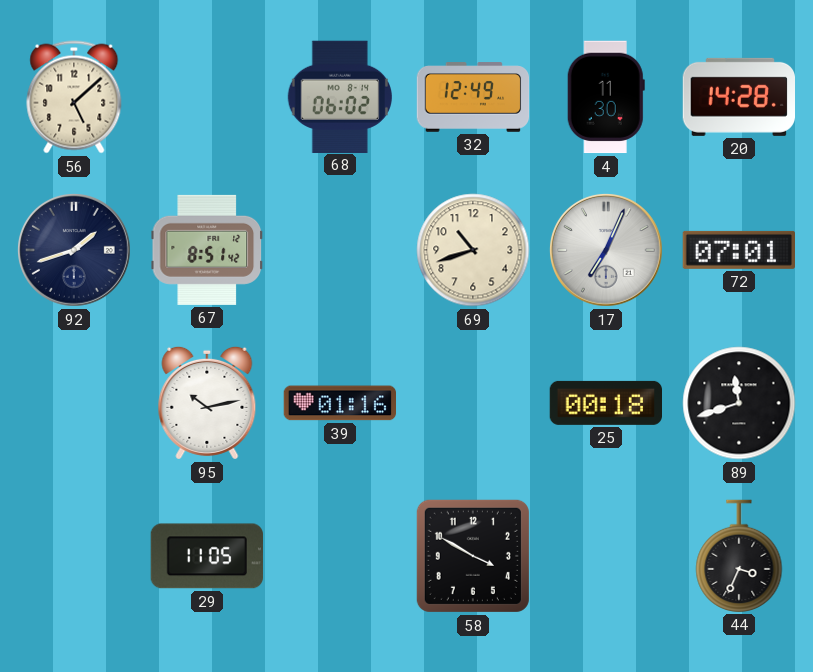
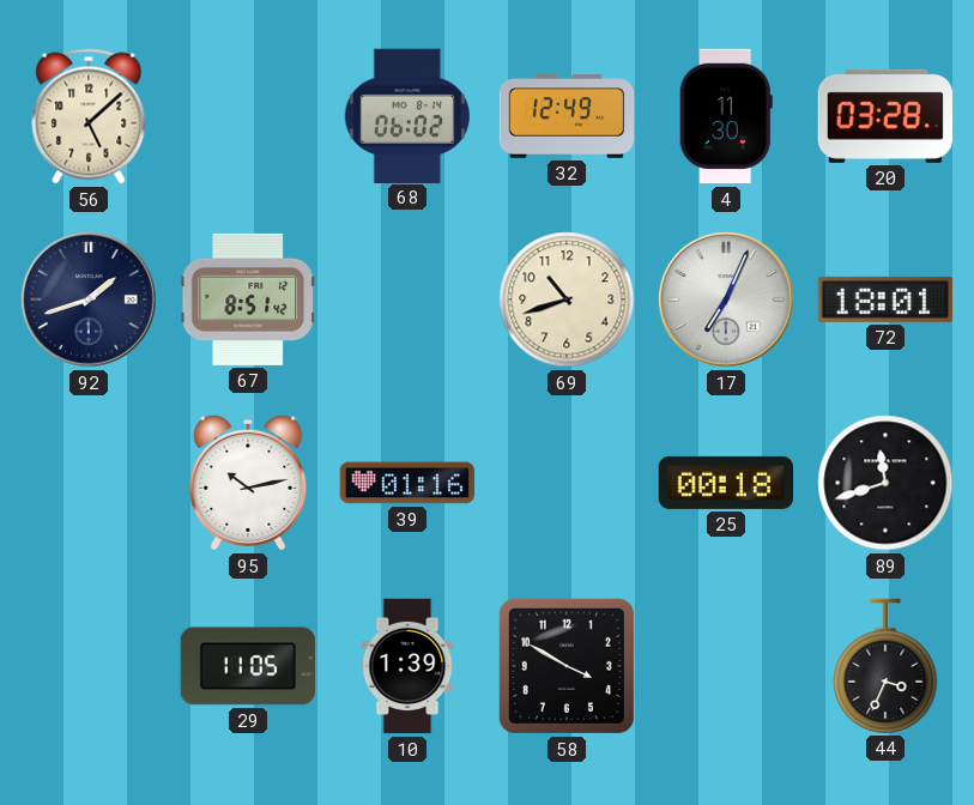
20: 14:28 -> 03:28
72: 07:01 -> 18:01
10: none -> 1:39
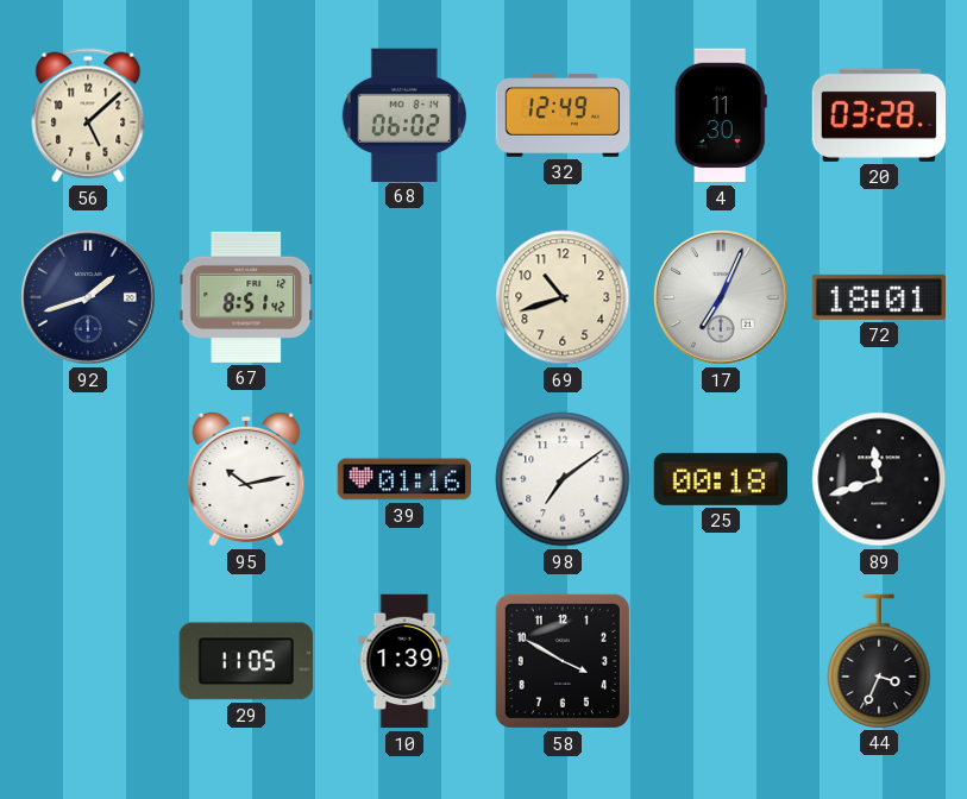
98: none -> 7:09
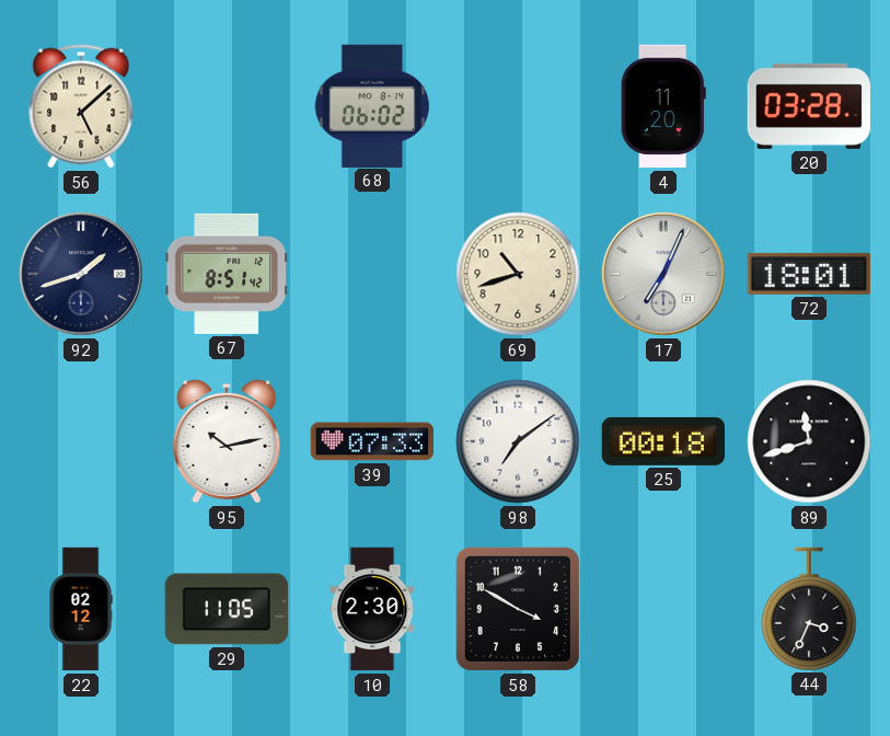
32: 12:49 -> none
4: 11:30 -> 11:20
39: 01:16 -> 07:33
22: none -> 02:12
10: 1:39 -> 2:30
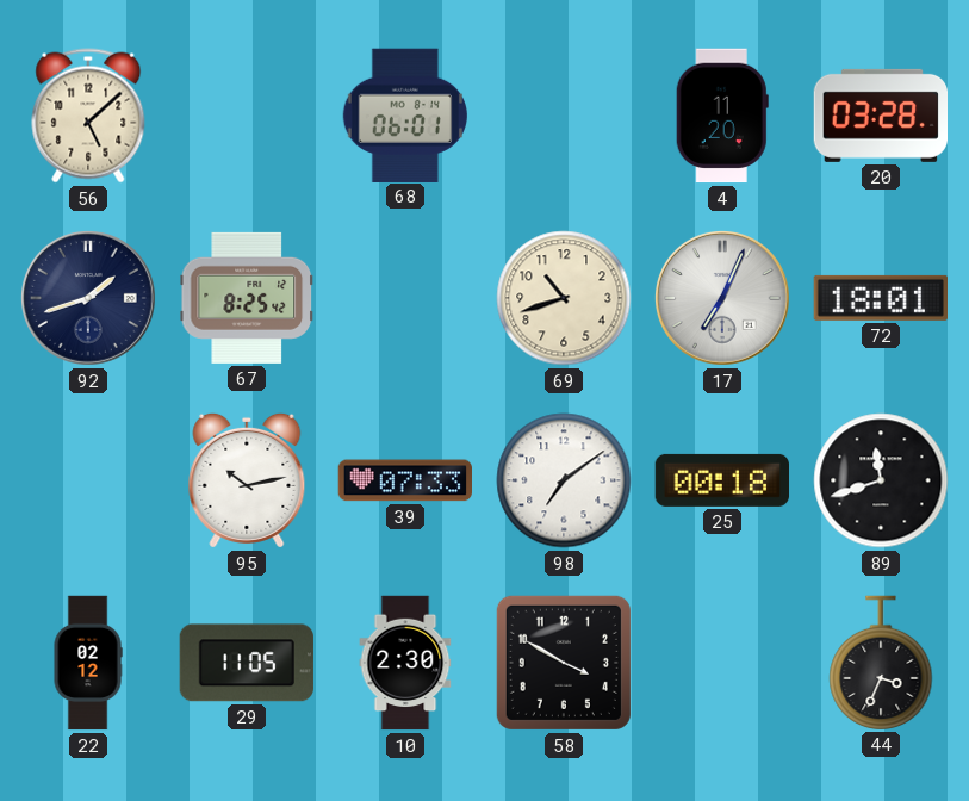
68: 06:02 -> 06:01
67: 8:51 -> 8:25
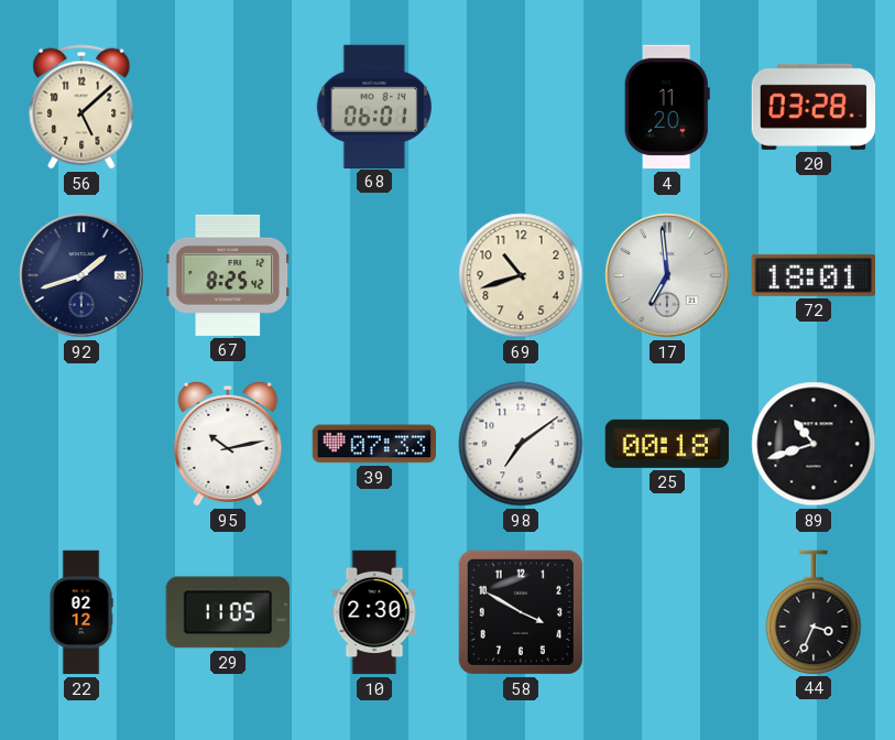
17: 7:04 -> 6:59
89: 11:42 -> 10:42
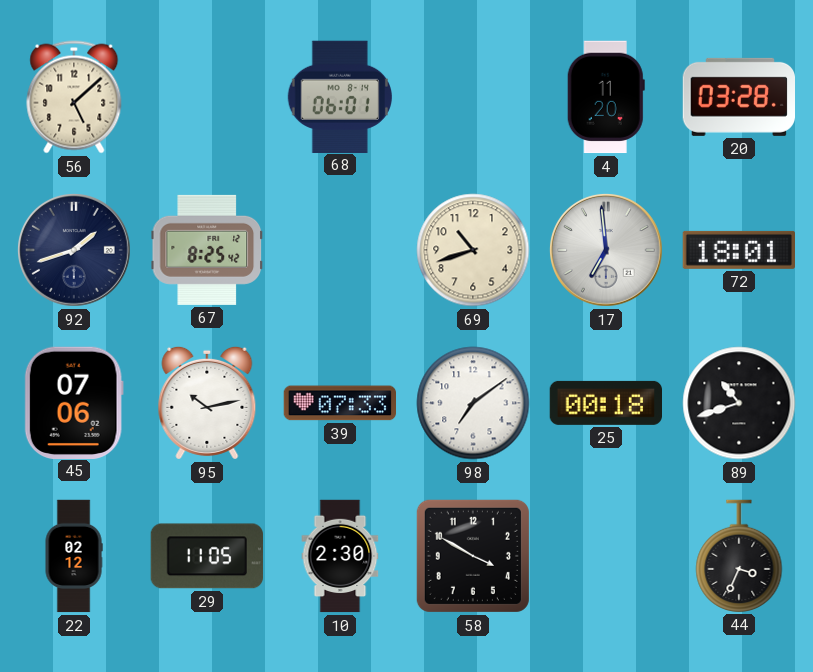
45: none -> 07:06
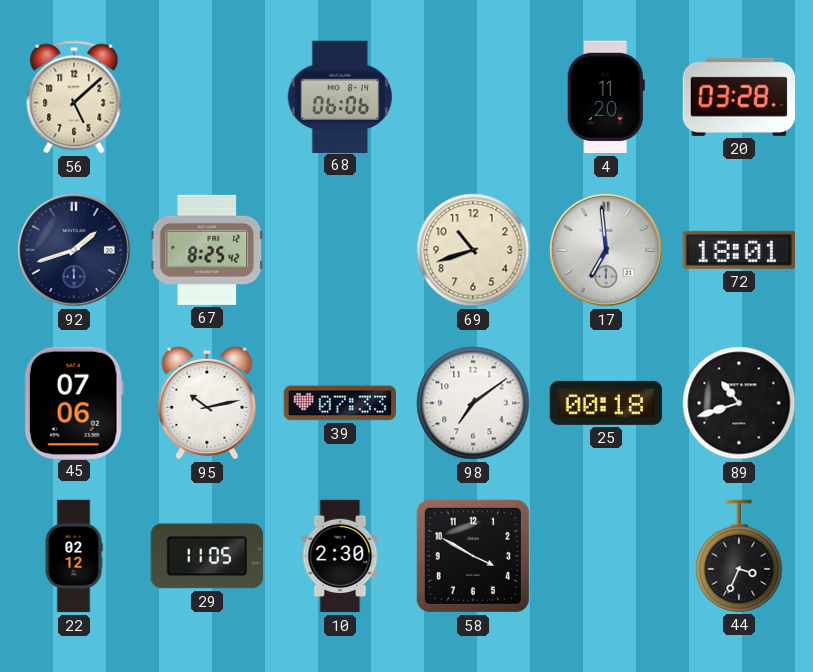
68: 06:01 -> 06:06
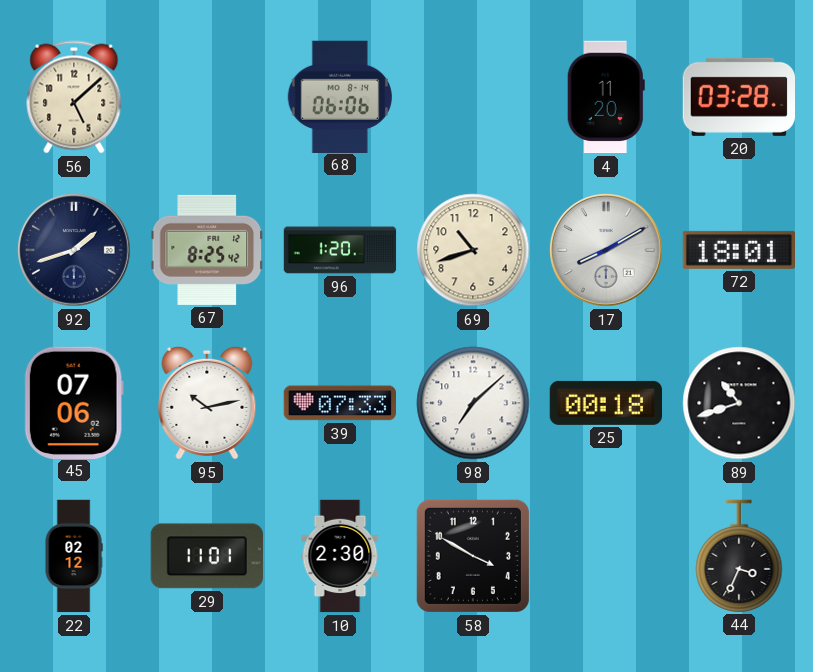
96: none -> 1:20
17: 6:59 -> 8:10
98: 7:09 -> 7:08
29: 11:05 -> 11:01
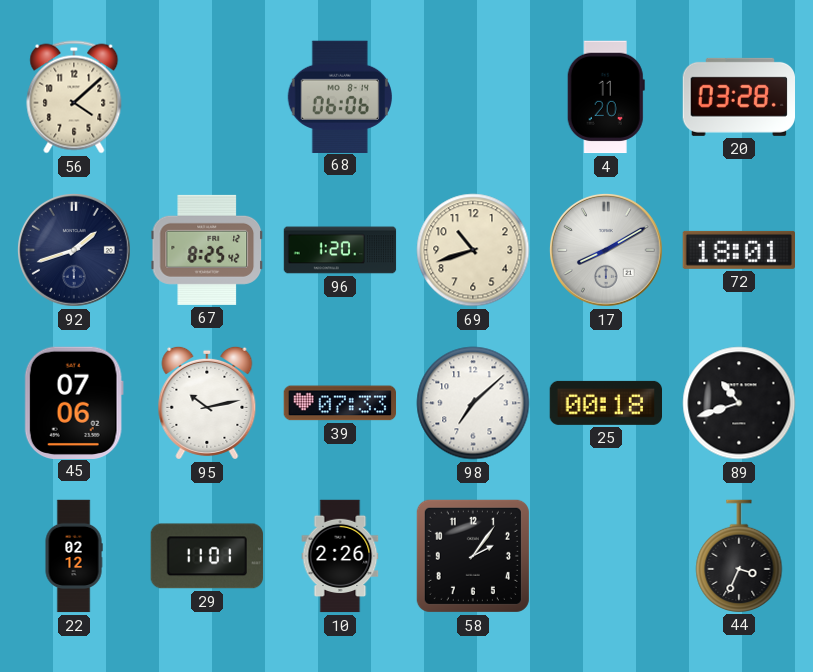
56: 5:08 -> 4:08
10: 2:30 -> 2:26
58: 3:50 -> 2:06
